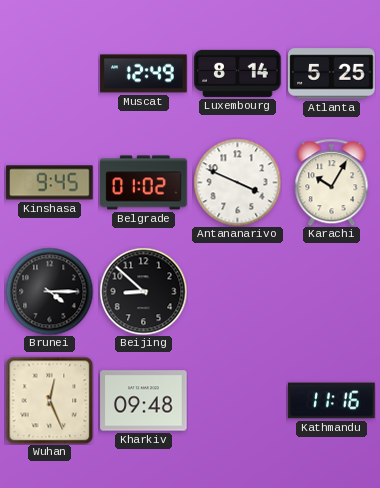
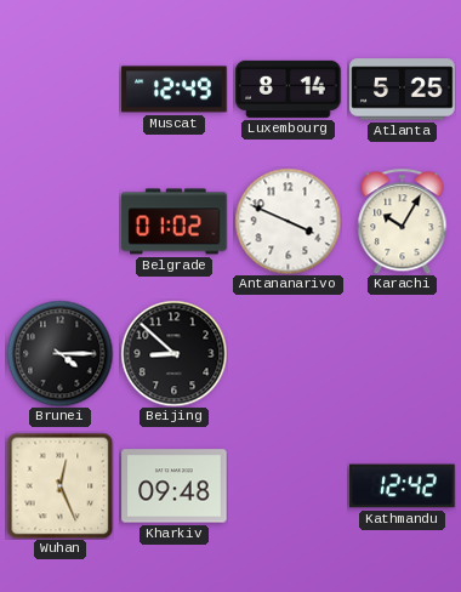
Kinshasa: 9:45 -> none
Kathmandu: 11:16 -> 12:42
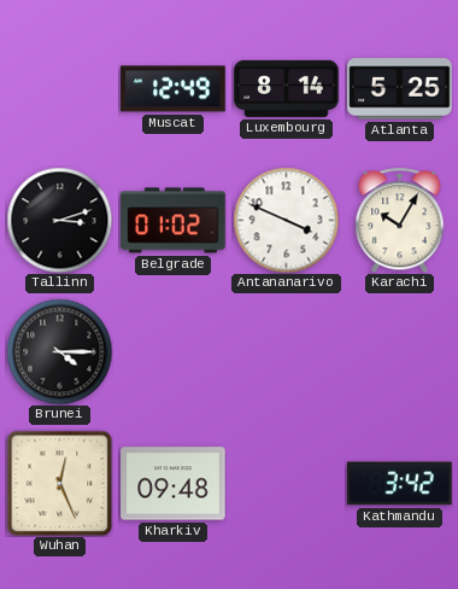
Tallinn: none -> 3:12
Beijing: 8:52 -> none
Kathmandu: 12:42 -> 3:42
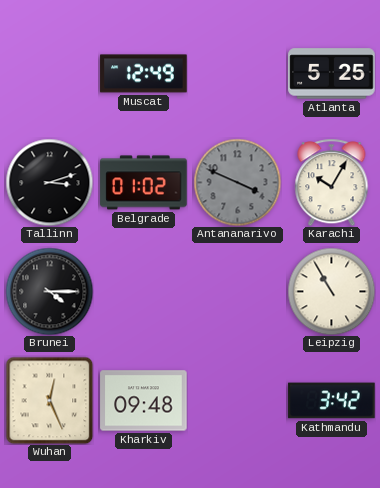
Luxembourg: 8:14 -> none
Antananarivo dial: white -> grey
Leipzig: none -> 10:55
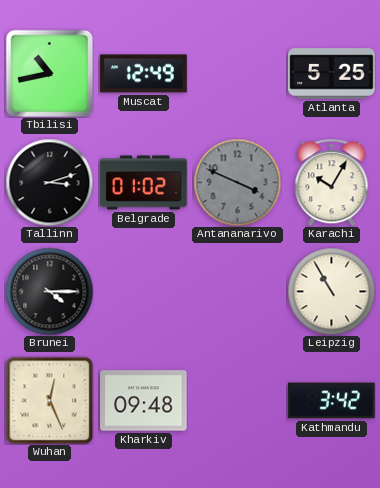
Tbilisi: none -> 10:43
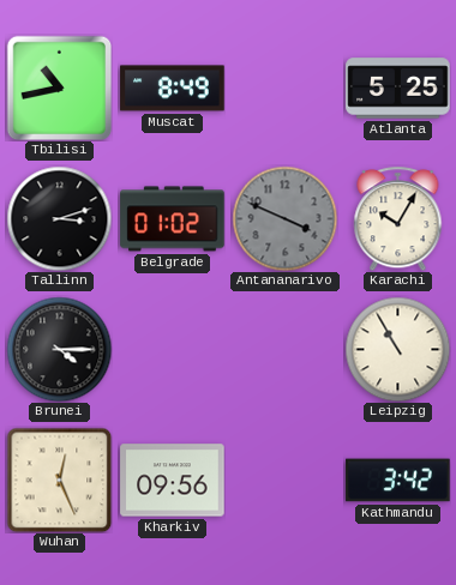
Muscat: 12:49 -> 8:49
Kharkiv: 09:48 -> 09:56
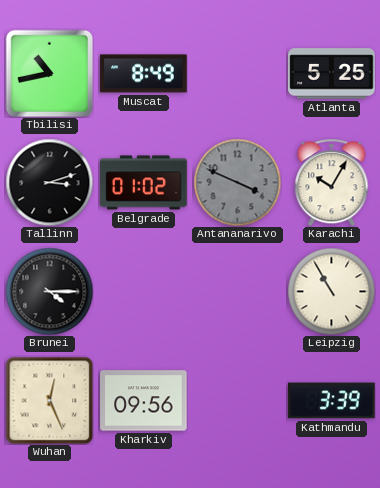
Kathmandu: 3:42 -> 3:39
